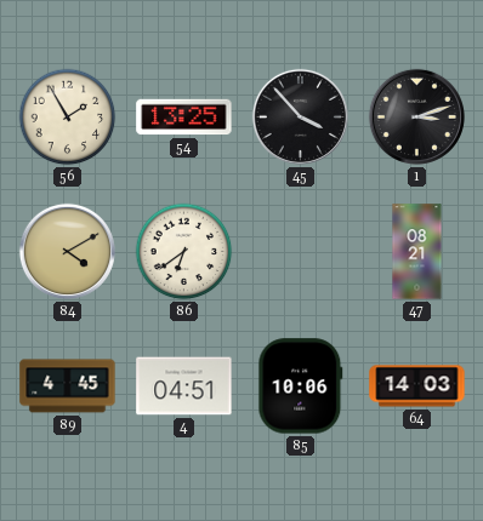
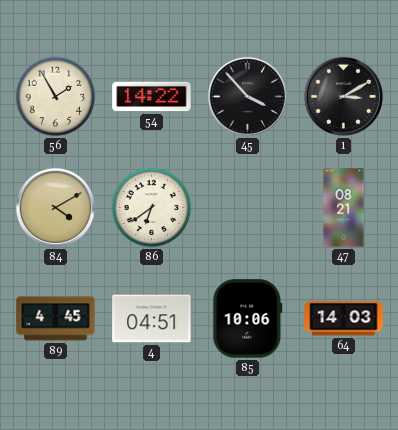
54: 13:25 -> 14:22
1: 3:12 -> 3:10
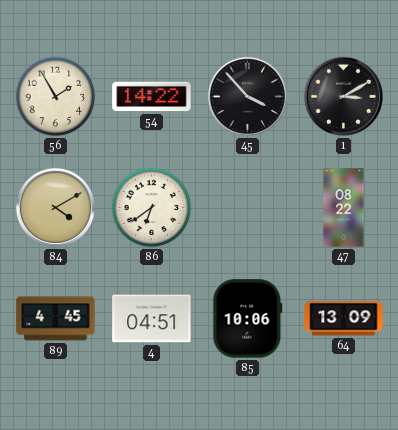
47: 08:21 -> 08:22
64: 14:03 -> 13:09
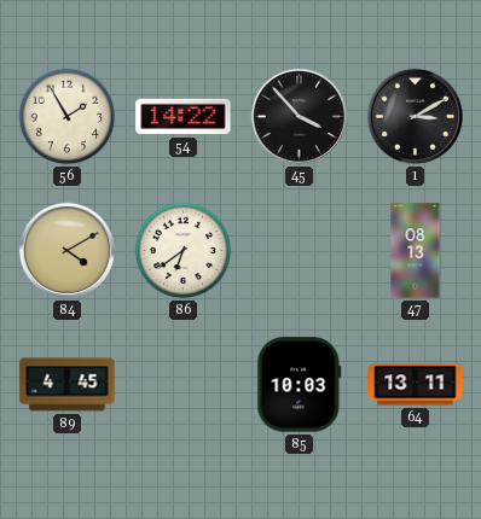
47: 08:22 -> 08:13
4: 04:51 -> none
85: 10:06 -> 10:03
64: 13:09 -> 13:11
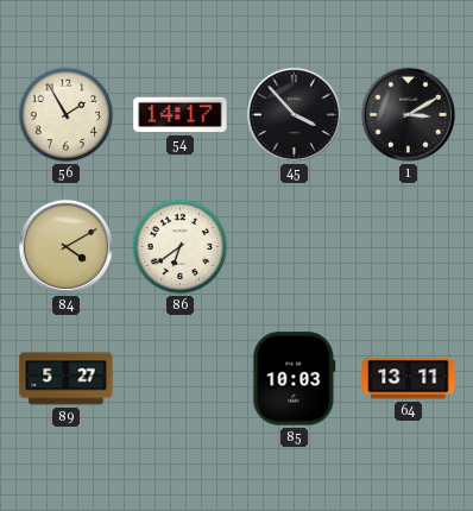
54: 14:22 -> 14:17
47: 08:13 -> none
89: 4:45 -> 5:27
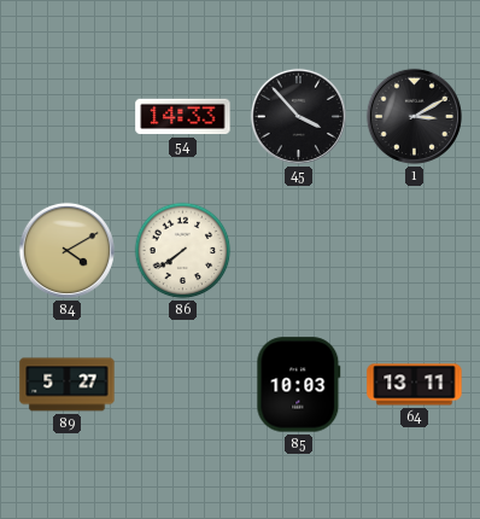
56: 1:55 -> none
54: 14:17 -> 14:33
86: 6:39 -> 7:39
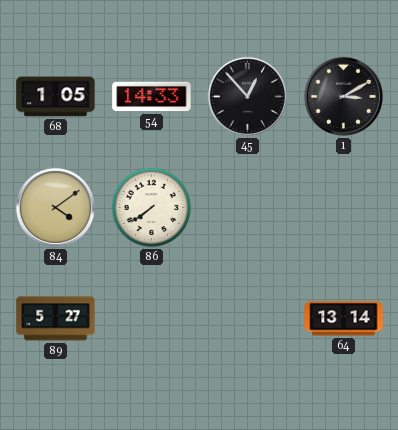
68: none -> 1:05
45: 3:53 -> 12:53
84: 4:10 -> 4:09
85: 10:03 -> none
64: 13:11 -> 13:14
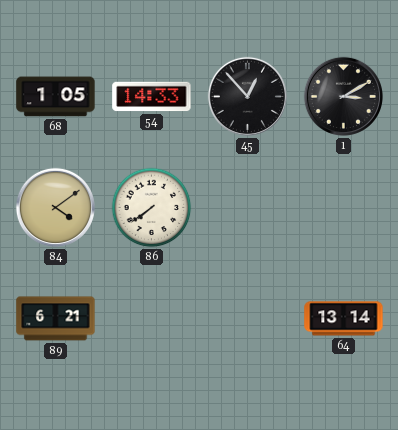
89: 5:27 -> 6:21
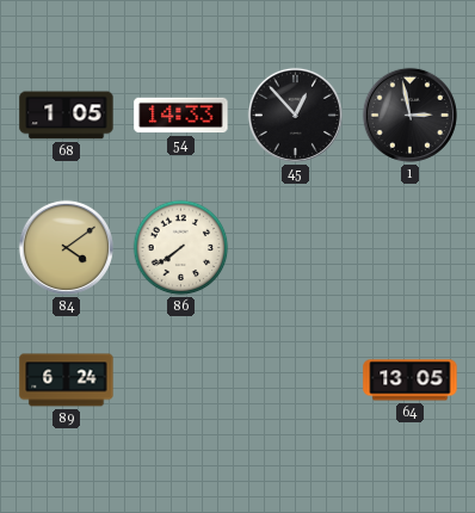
1: 3:10 -> 2:58
89: 6:21 -> 6:24
64: 13:14 -> 13:05
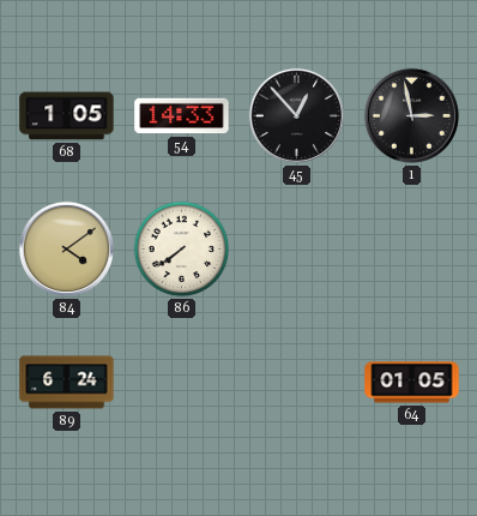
64: 13:05 -> 01:05
